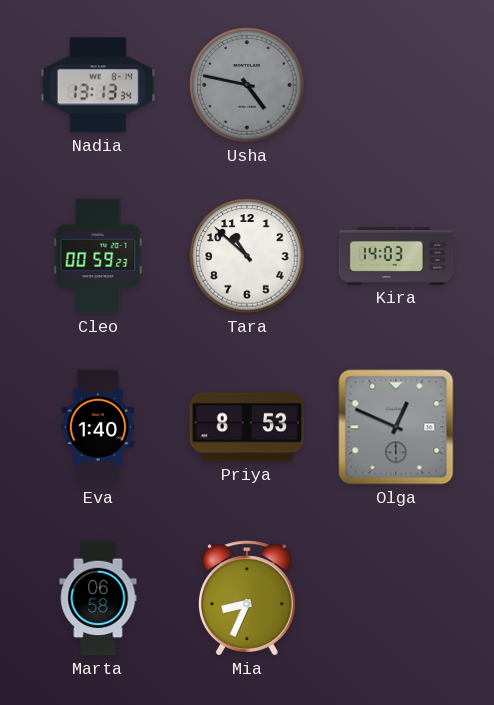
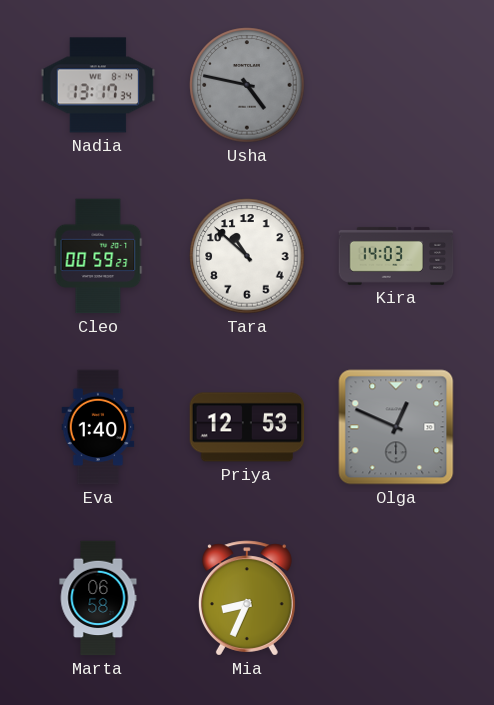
Nadia: 13:13 -> 13:17
Priya: 8:53 -> 12:53
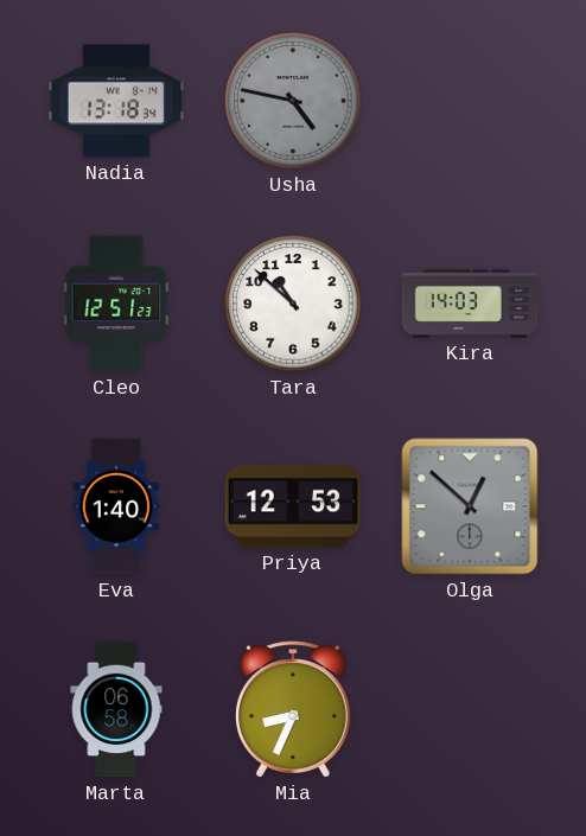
Nadia: 13:17 -> 13:18
Cleo: 00:59 -> 12:51
Olga: 12:49 -> 12:52
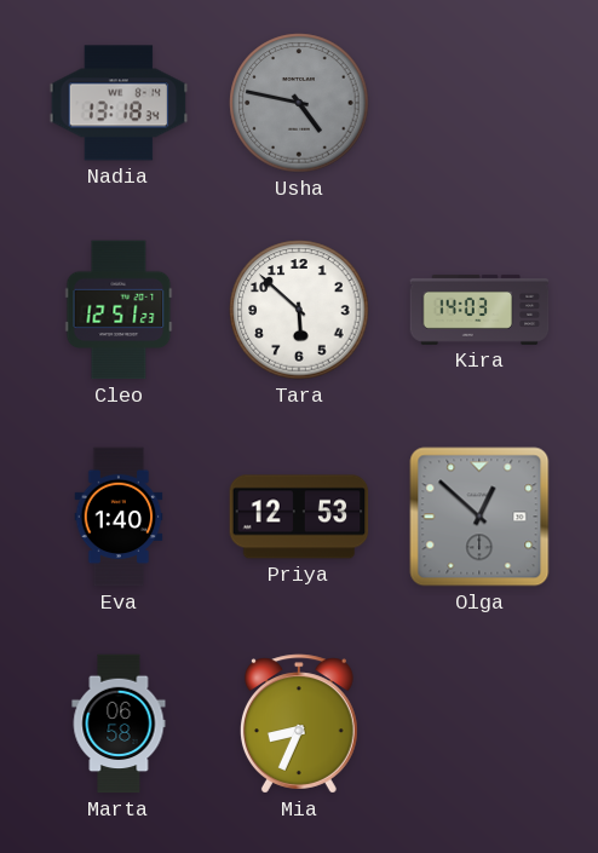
Tara: 10:52 -> 5:52
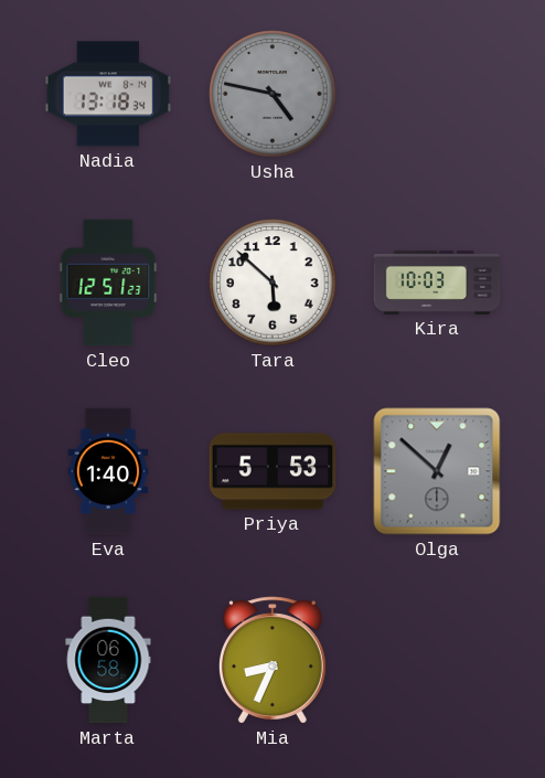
Kira: 14:03 -> 10:03
Priya: 12:53 -> 5:53
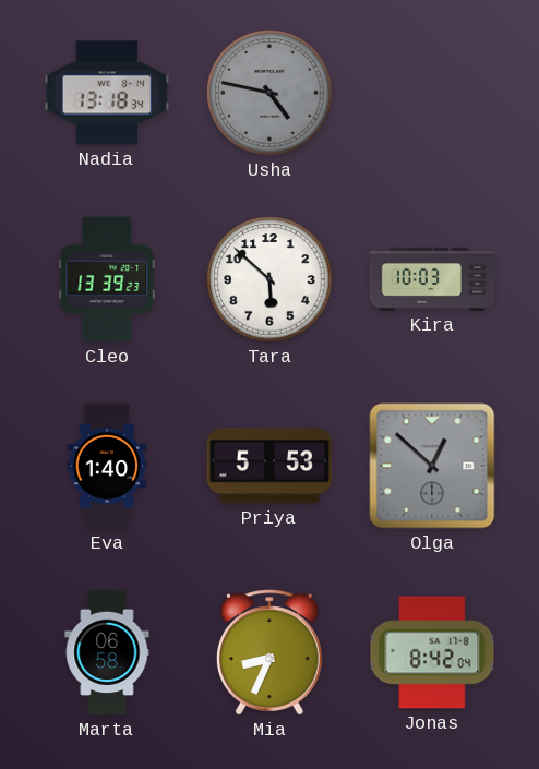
Cleo: 12:51 -> 13:39
Jonas: none -> 8:42
